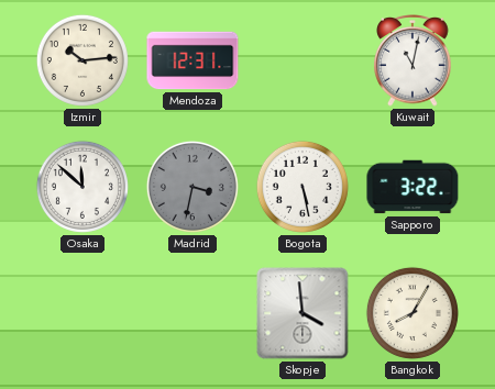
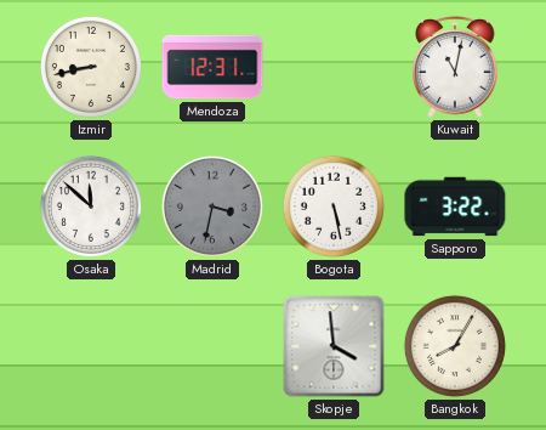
Izmir: 10:14 -> 8:43
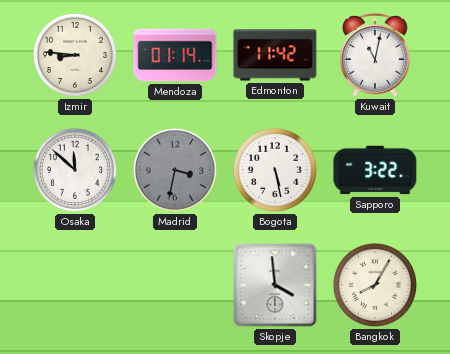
Izmir: 8:43 -> 8:46
Mendoza: 12:31 -> 01:14
Edmonton: none -> 11:42
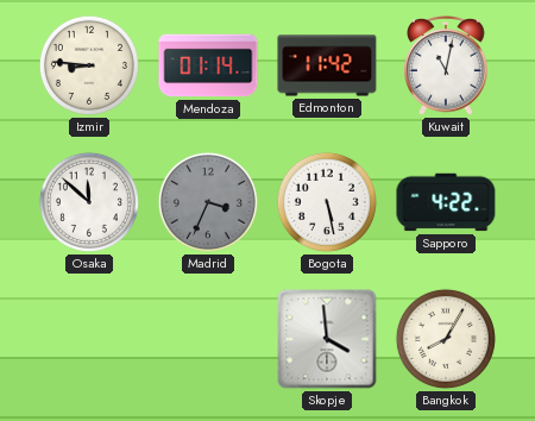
Madrid: 3:32 -> 3:34
Sapporo: 3:22 -> 4:22
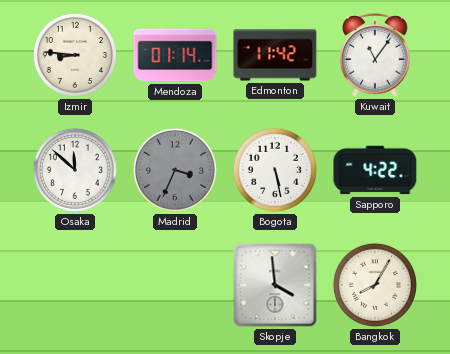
Kuwait: 11:02 -> 11:06
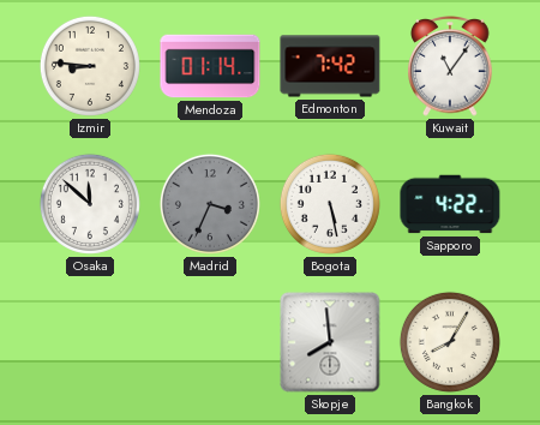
Edmonton: 11:42 -> 7:42
Skopje: 3:59 -> 7:59
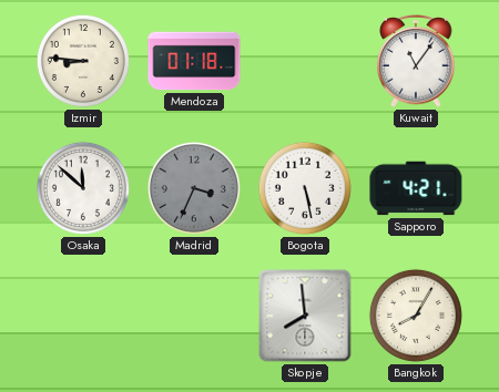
Mendoza: 01:14 -> 01:18
Edmonton: 7:42 -> none
Sapporo: 4:22 -> 4:21
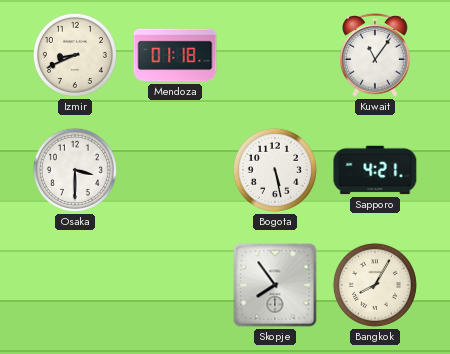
Izmir: 8:46 -> 8:41
Osaka: 11:52 -> 3:30
Madrid: 3:34 -> none
Skopje: 7:59 -> 7:54
